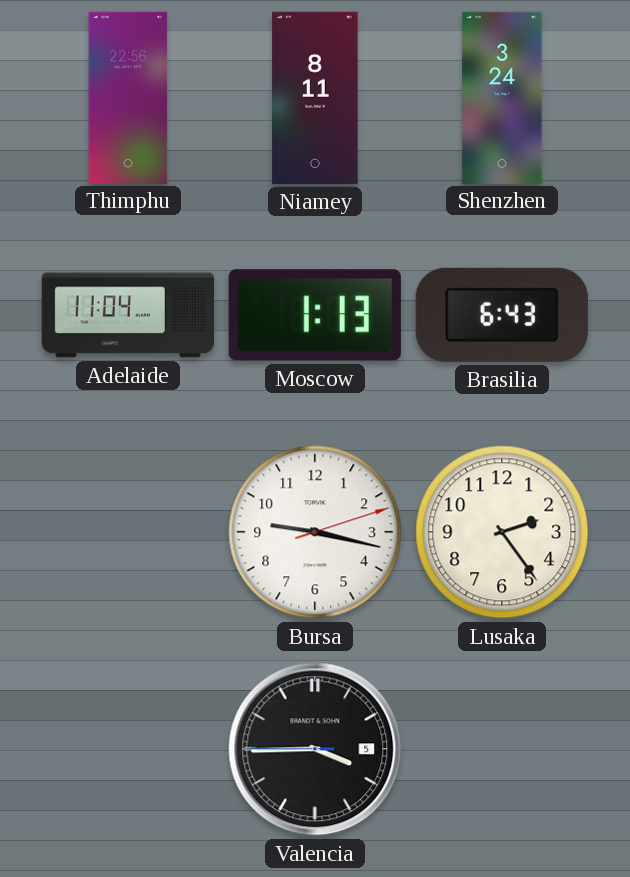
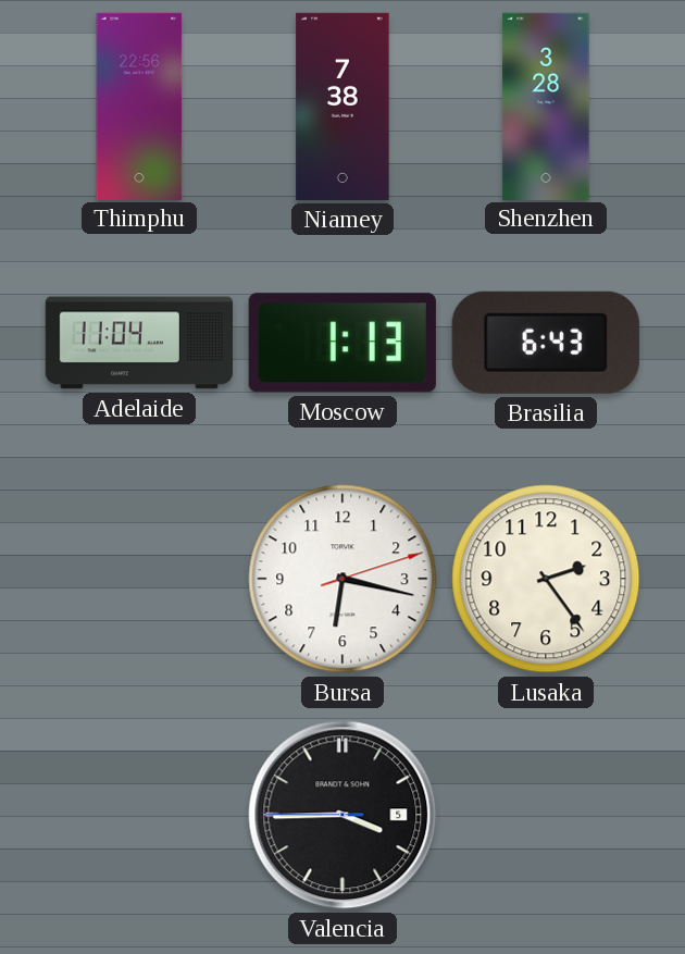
Niamey: 8:11 -> 7:38
Shenzhen: 3:24 -> 3:28
Bursa: 9:17 -> 6:17
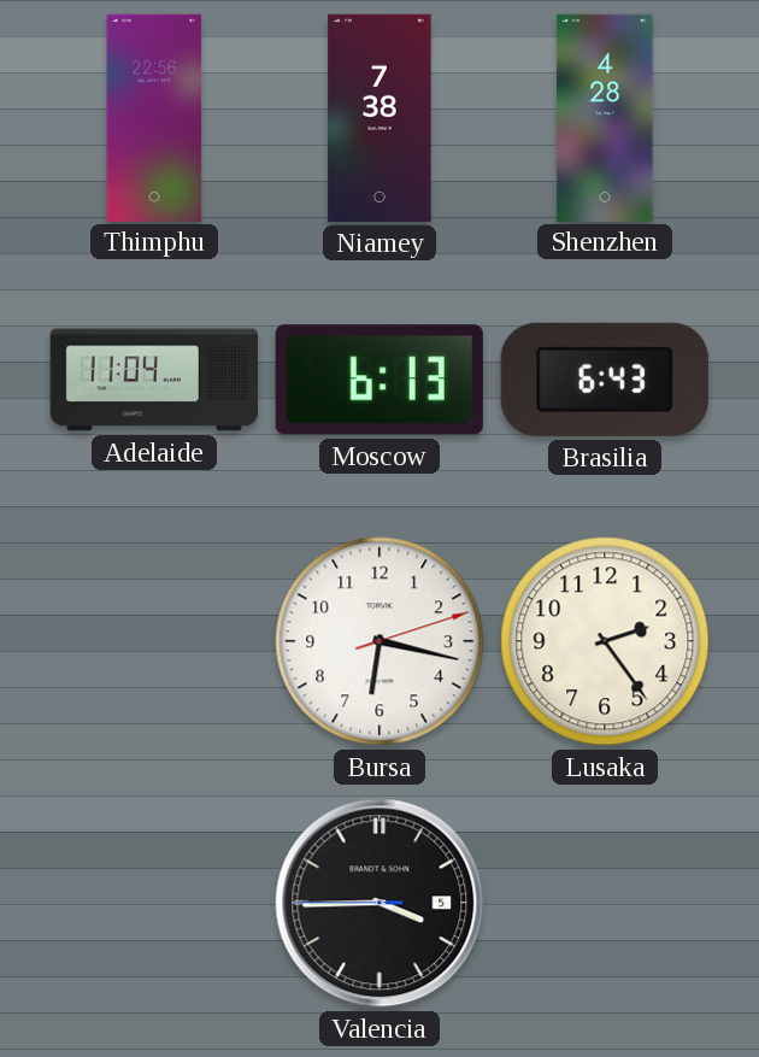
Shenzhen: 3:28 -> 4:28
Moscow: 1:13 -> 6:13
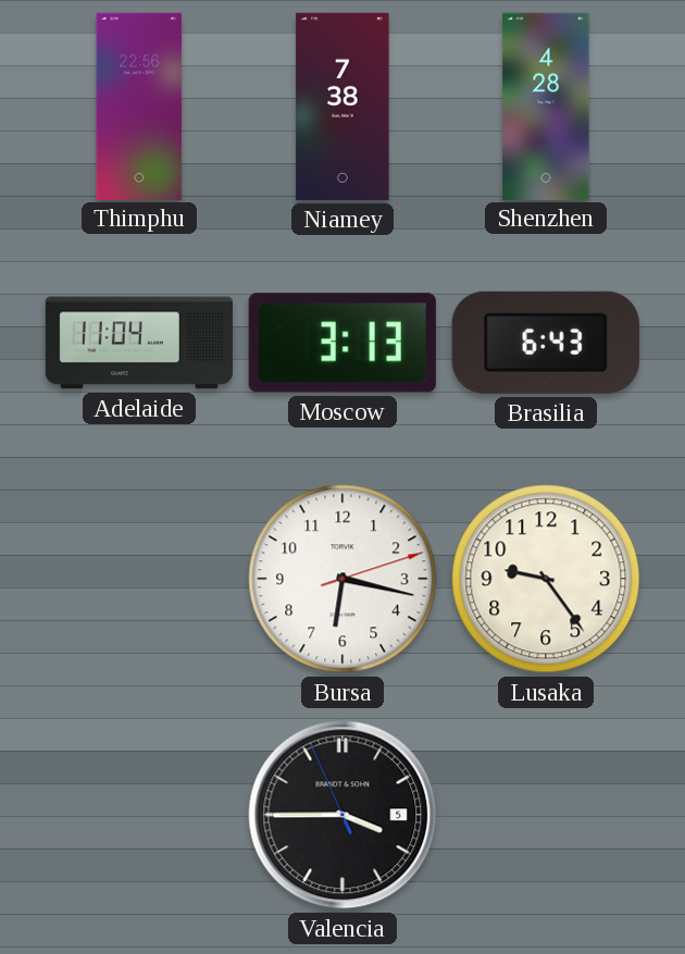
Moscow: 6:13 -> 3:13
Lusaka: 2:24 -> 9:24
Valencia: 3:44:45 -> 3:44:56
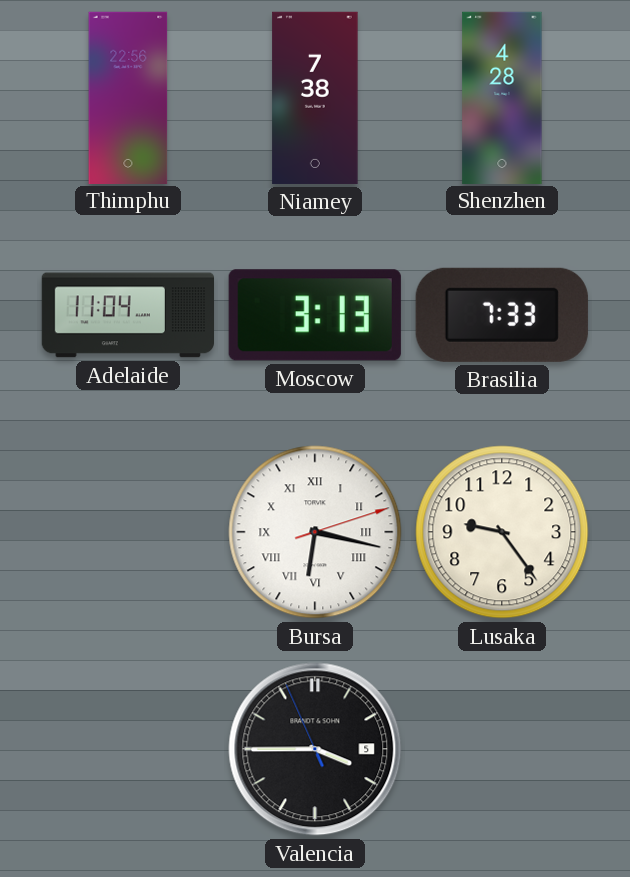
Brasilia: 6:43 -> 7:33
Bursa numerals: Arabic -> Roman
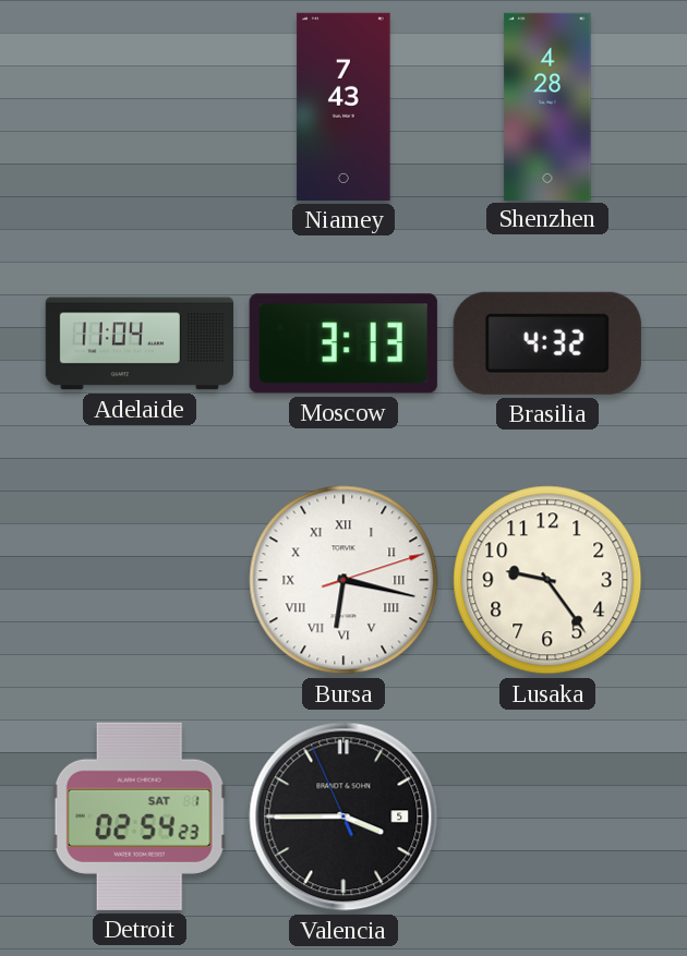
Thimphu: 22:56 -> none
Niamey: 7:38 -> 7:43
Brasilia: 7:33 -> 4:32
Detroit: none -> 02:54
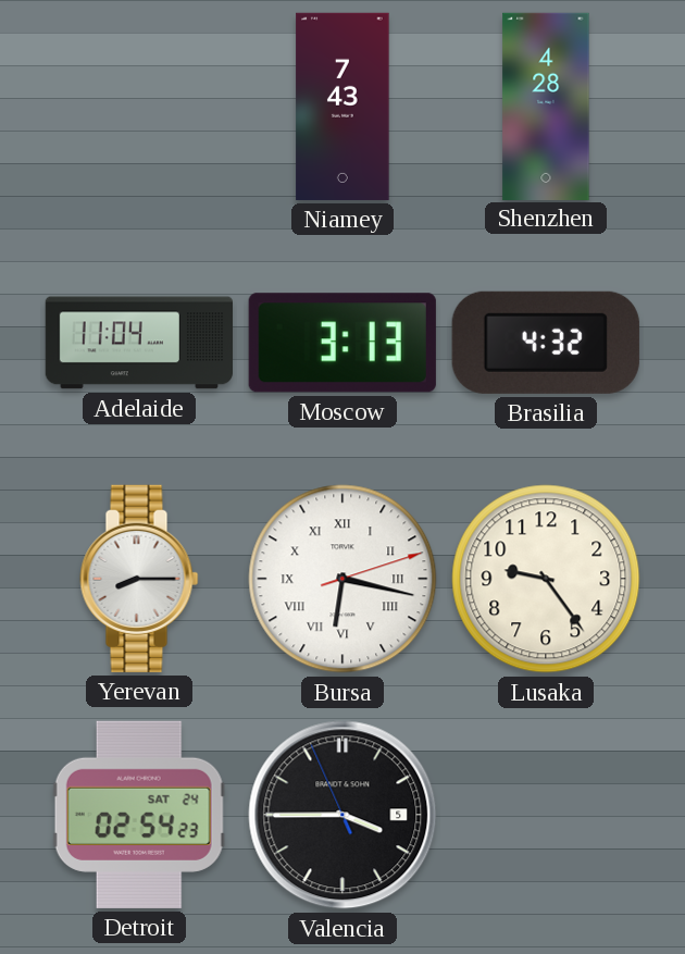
Yerevan: none -> 8:15
Detroit date: SAT 1 -> SAT 24
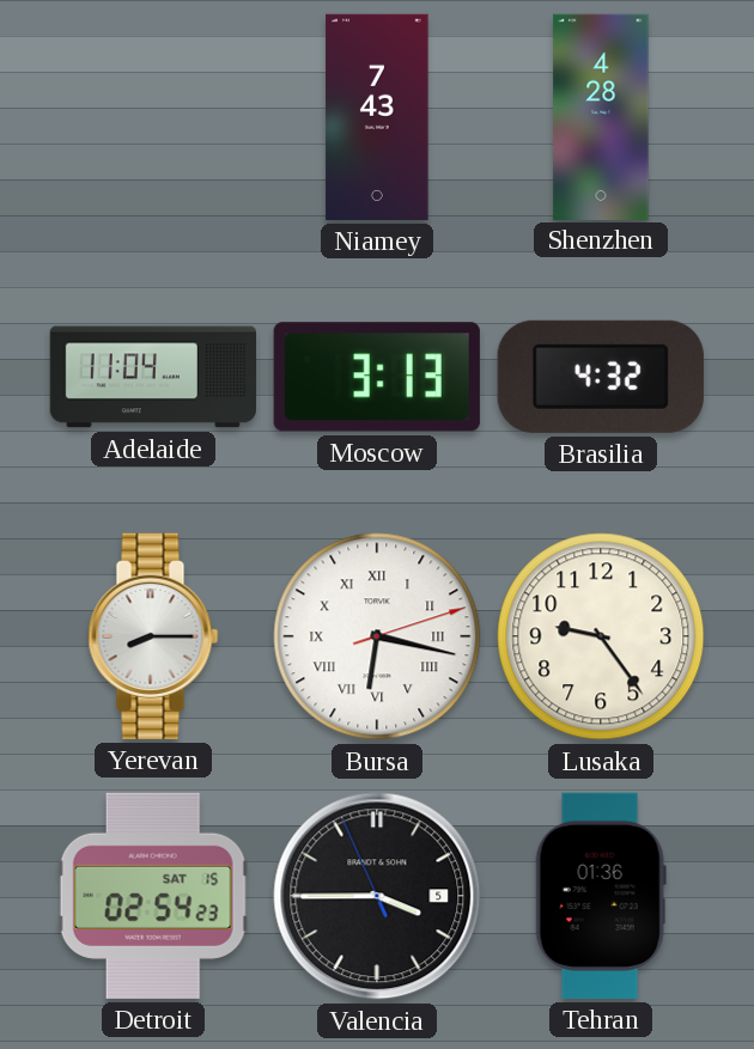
Detroit date: SAT 24 -> SAT 15
Tehran: none -> 01:36
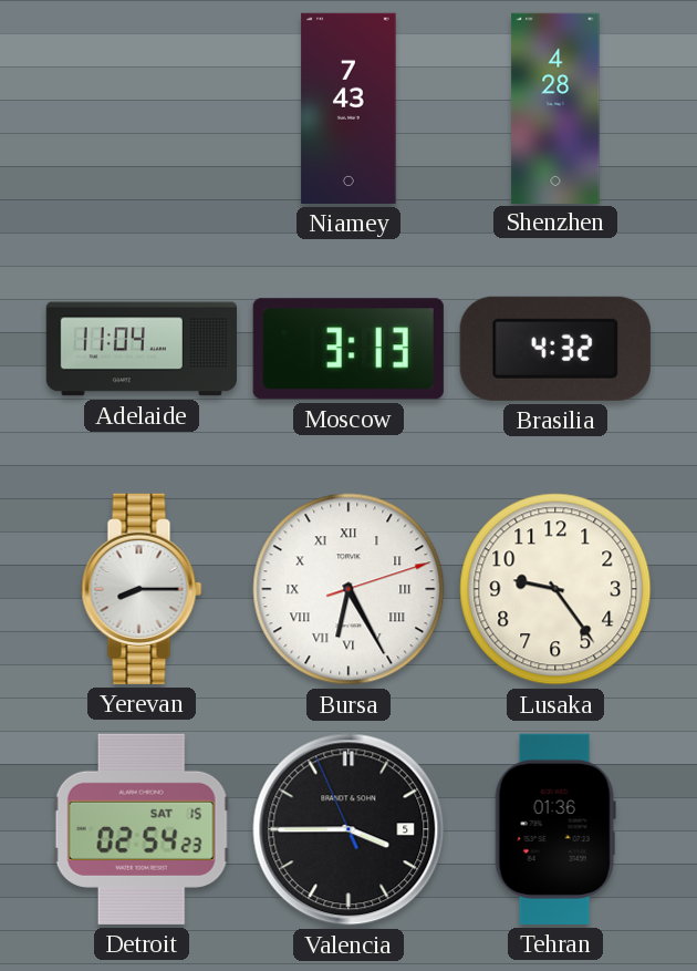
Bursa: 6:17 -> 6:25
